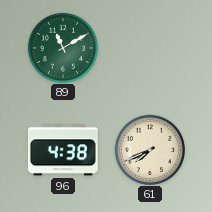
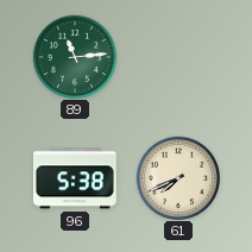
89: 11:10 -> 11:14
96: 4:38 -> 5:38
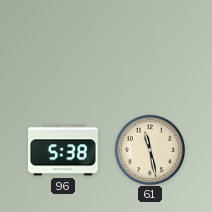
89: 11:14 -> none
61: 7:41 -> 11:28
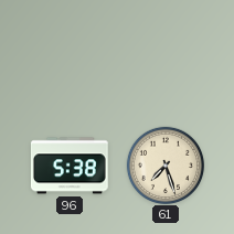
61: 11:28 -> 7:27
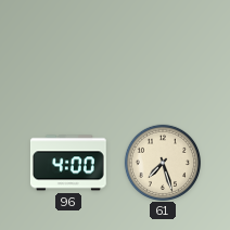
96: 5:38 -> 4:00
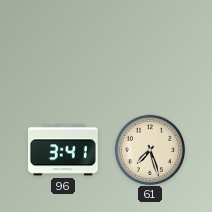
96: 4:00 -> 3:41
